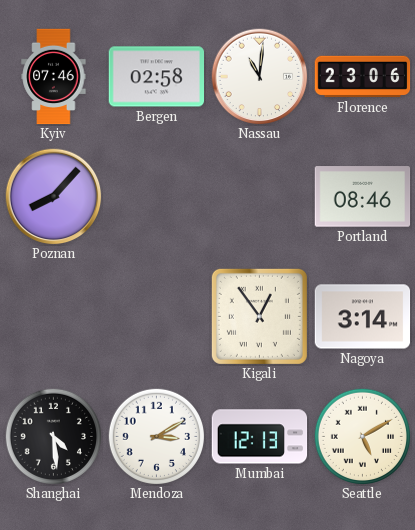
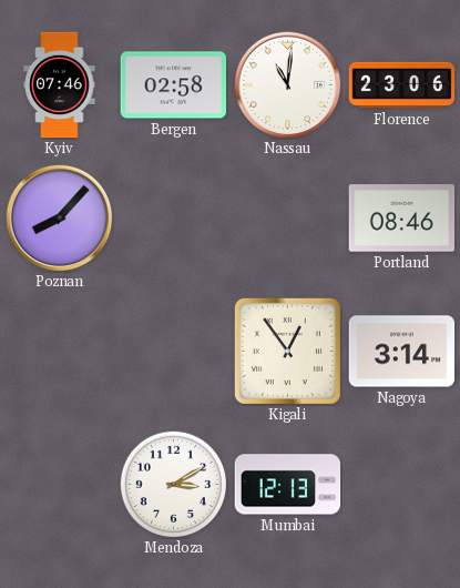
Shanghai: 4:29 -> none
Seattle: 5:10 -> none
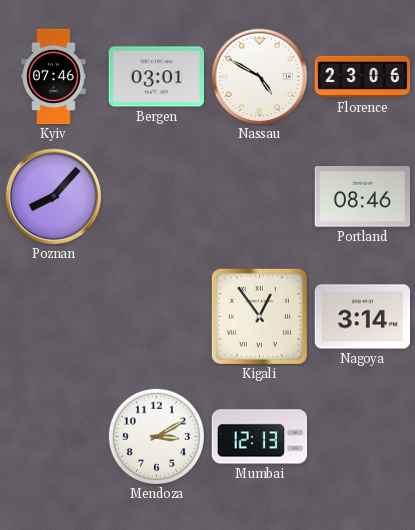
Bergen: 02:58 -> 03:01
Nassau: 11:01 -> 4:50
